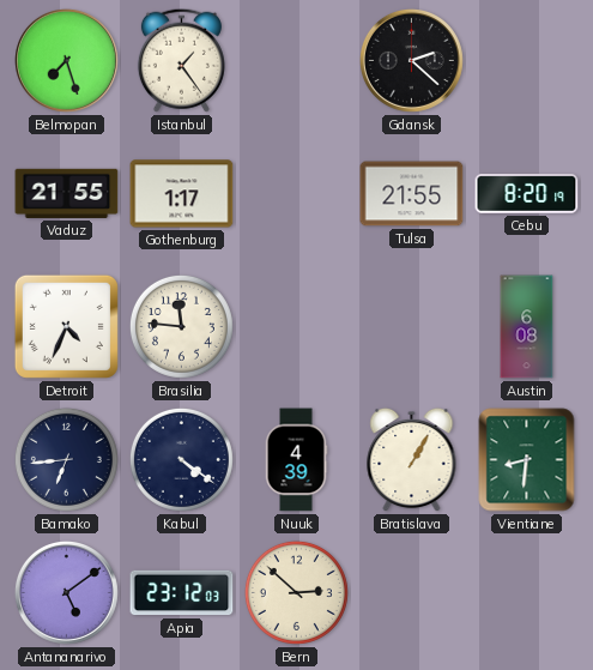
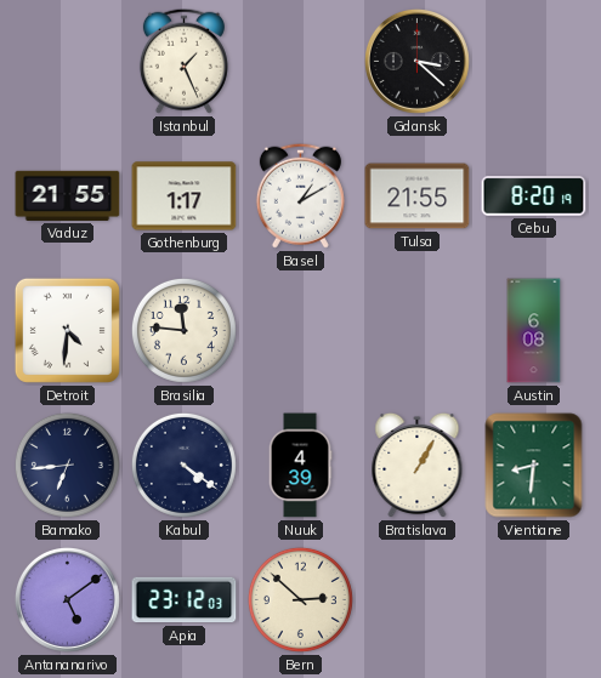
Belmopan: 7:27 -> none
Istanbul: 1:24 -> 1:26
Gdansk: 2:22 -> 3:22
Basel: none -> 1:10
Detroit: 4:34 -> 4:31
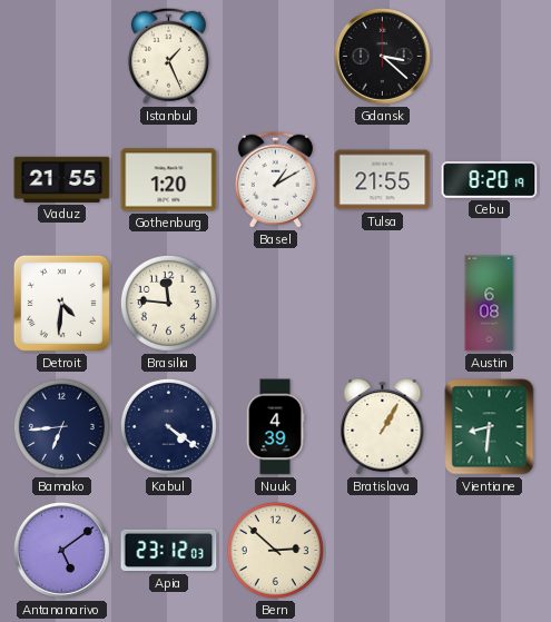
Gothenburg: 1:17 -> 1:20
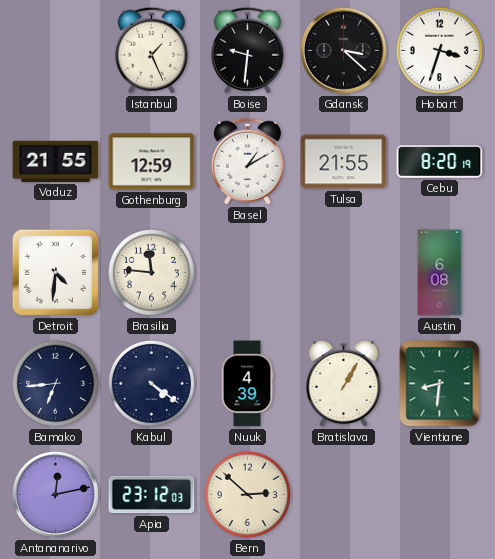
Boise: none -> 9:31
Hobart: none -> 3:33
Gothenburg: 1:20 -> 12:59
Antananarivo: 5:09 -> 12:13
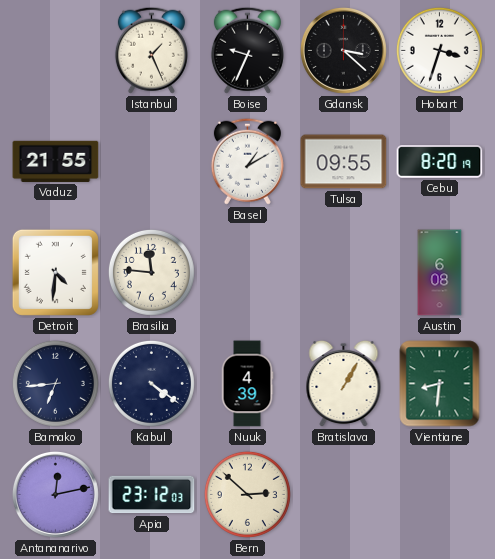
Boise: 9:31 -> 9:34
Gothenburg: 12:59 -> none
Tulsa: 21:55 -> 09:55
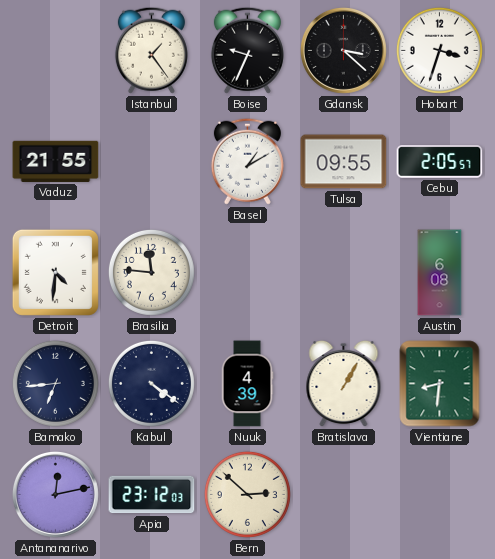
Istanbul: 1:26 -> 1:24
Cebu: 8:20 -> 2:05
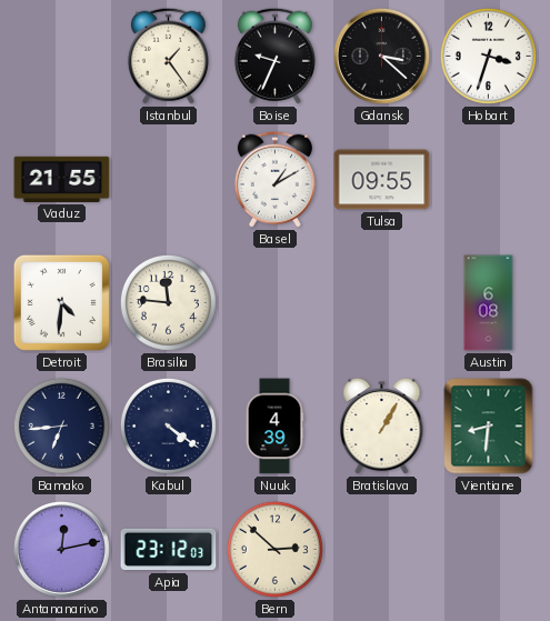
Cebu: 2:05 -> none
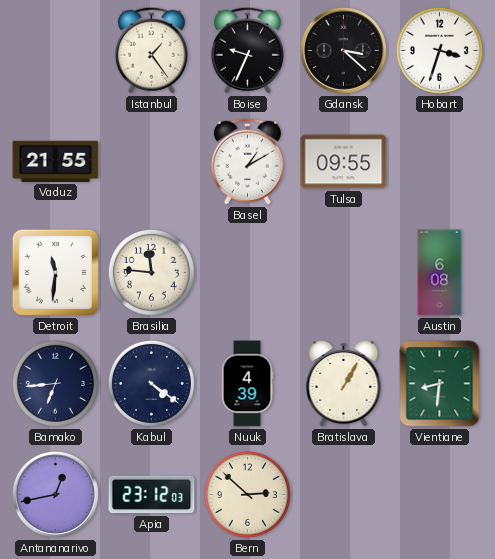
Detroit: 4:31 -> 11:31
Antananarivo: 12:13 -> 12:43
